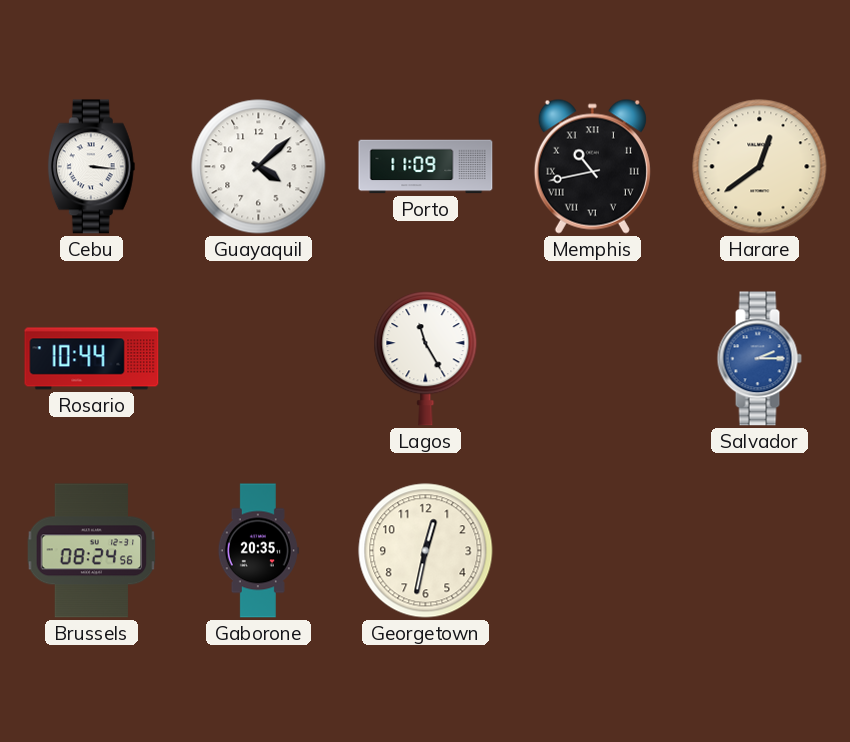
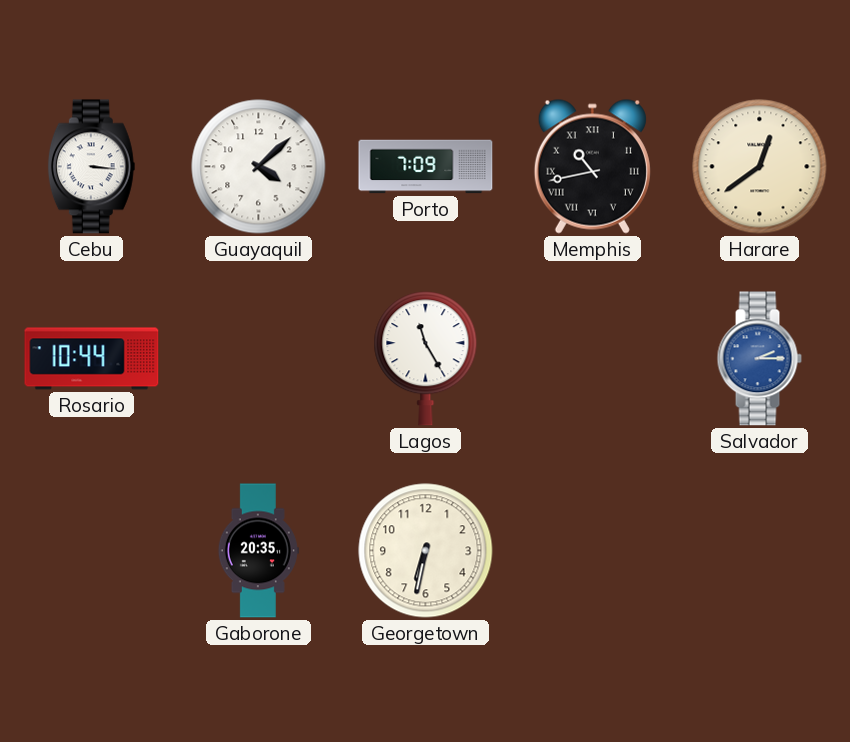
Porto: 11:09 -> 7:09
Brussels: 08:24 -> none
Georgetown: 12:32 -> 6:32
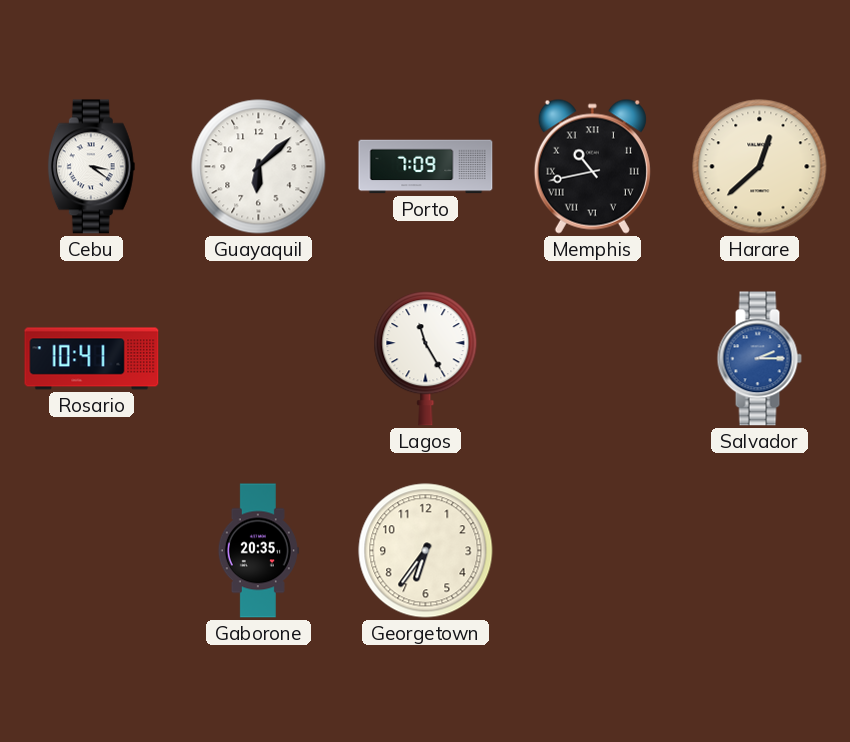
Cebu: 3:16 -> 3:21
Guayaquil: 4:08 -> 6:08
Harare: 12:39 -> 12:38
Rosario: 10:44 -> 10:41
Georgetown: 6:32 -> 6:36
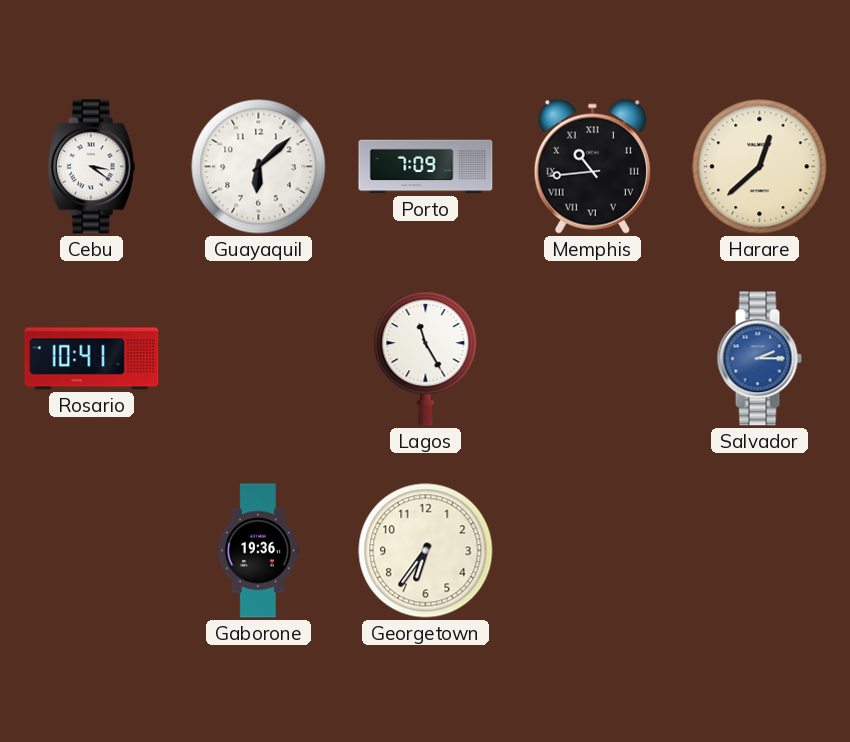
Memphis: 10:43 -> 10:44
Gaborone: 20:35 -> 19:36
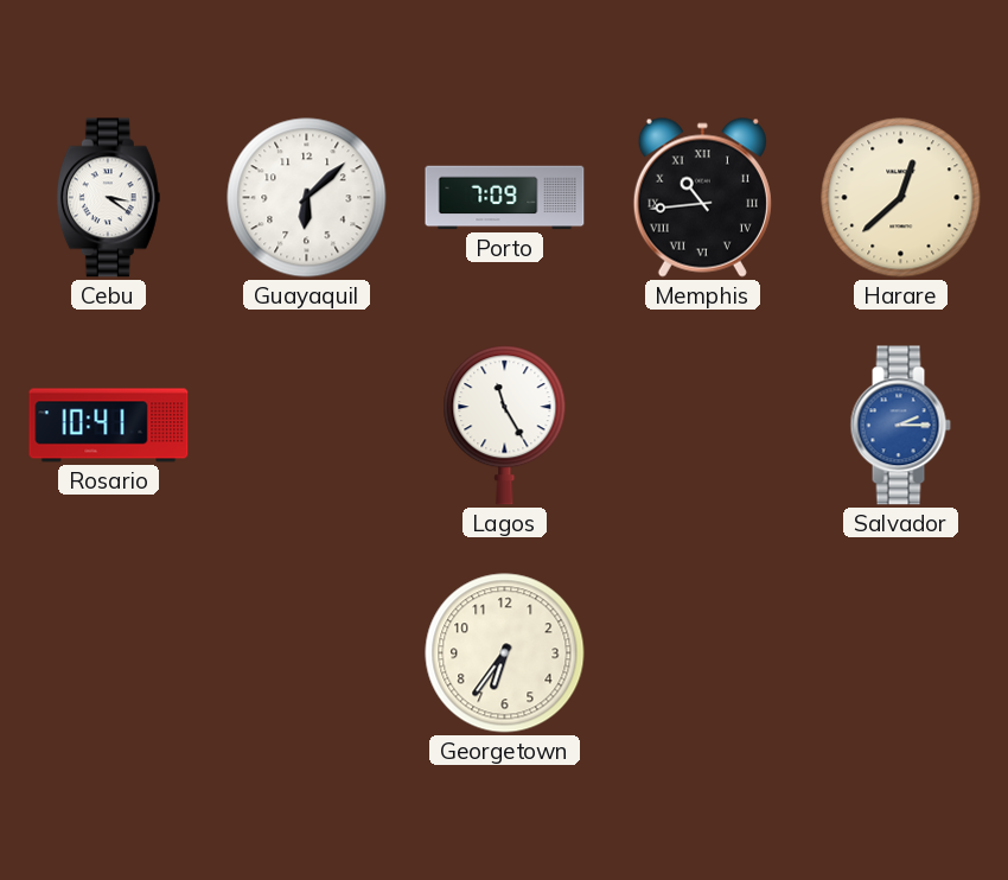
Gaborone: 19:36 -> none
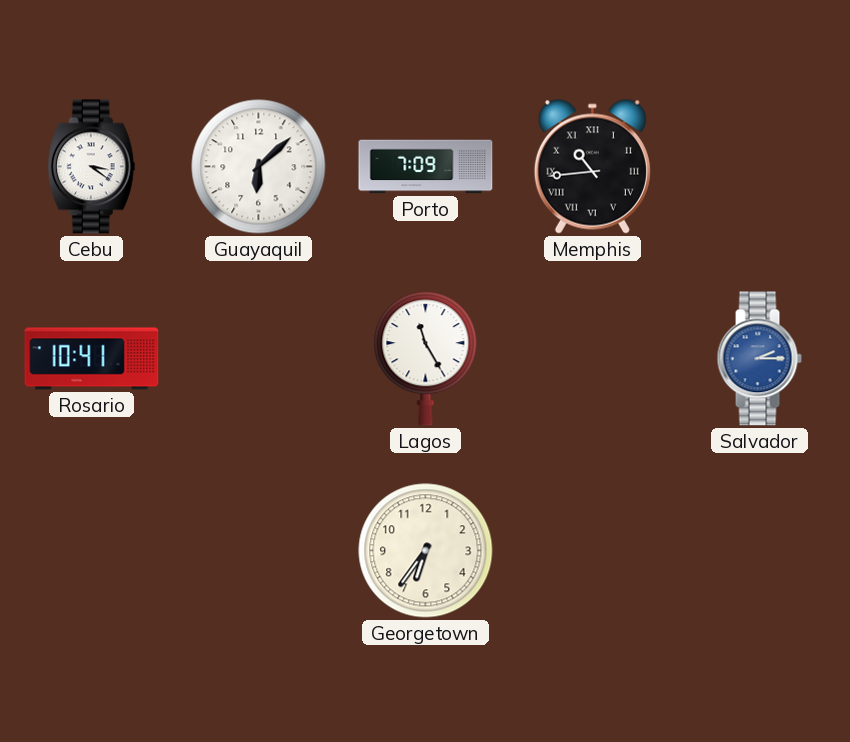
Harare: 12:38 -> none
